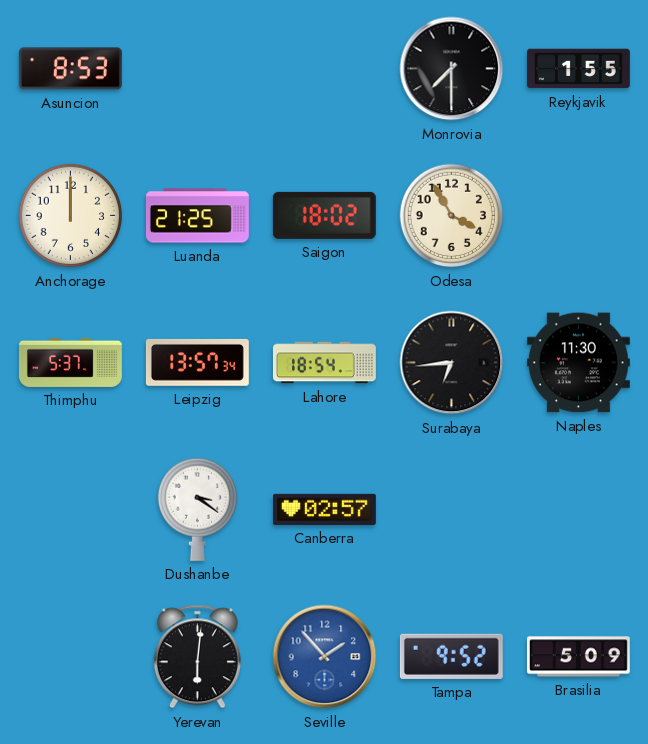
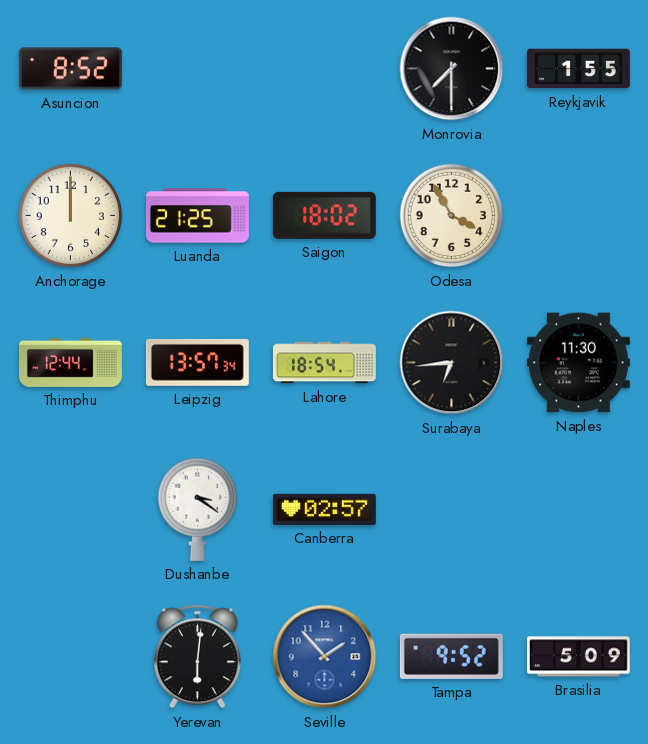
Asuncion: 8:53 -> 8:52
Thimphu: 5:37 -> 12:44
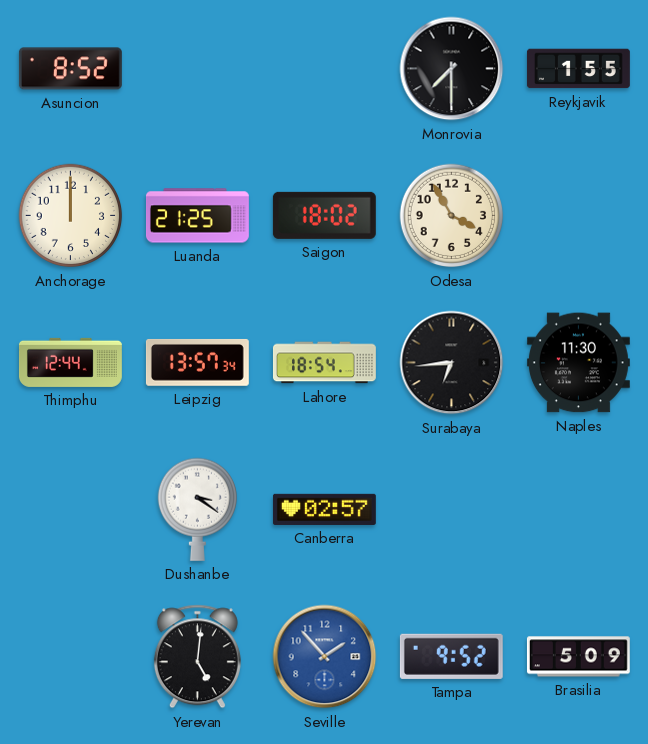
Yerevan: 6:01 -> 5:01
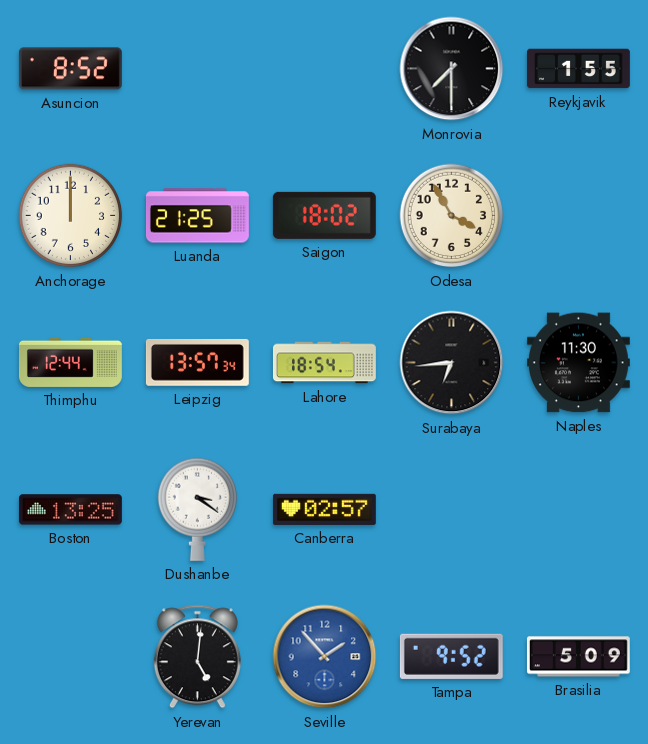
Boston: none -> 13:25
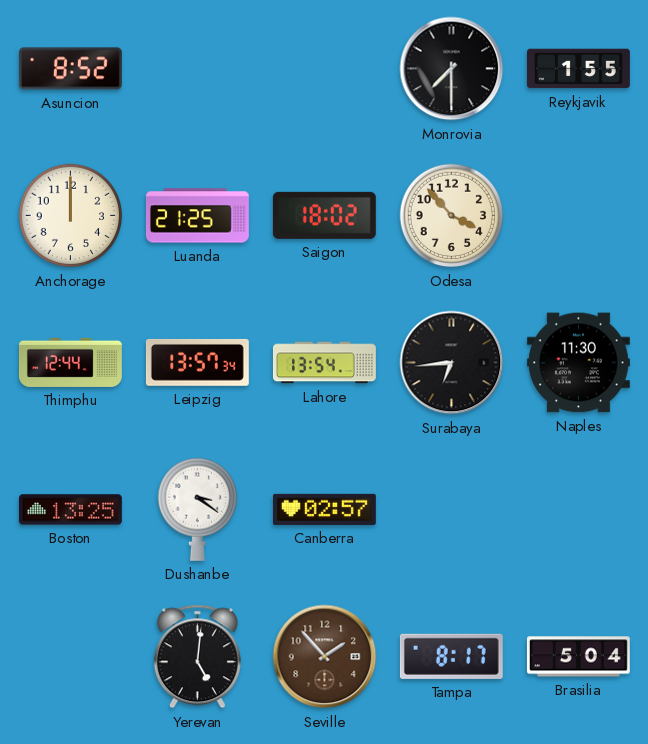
Odesa: 3:55 -> 3:53
Lahore: 18:54 -> 13:54
Seville dial: blue -> brown
Tampa: 9:52 -> 8:17
Brasilia: 5:09 -> 5:04
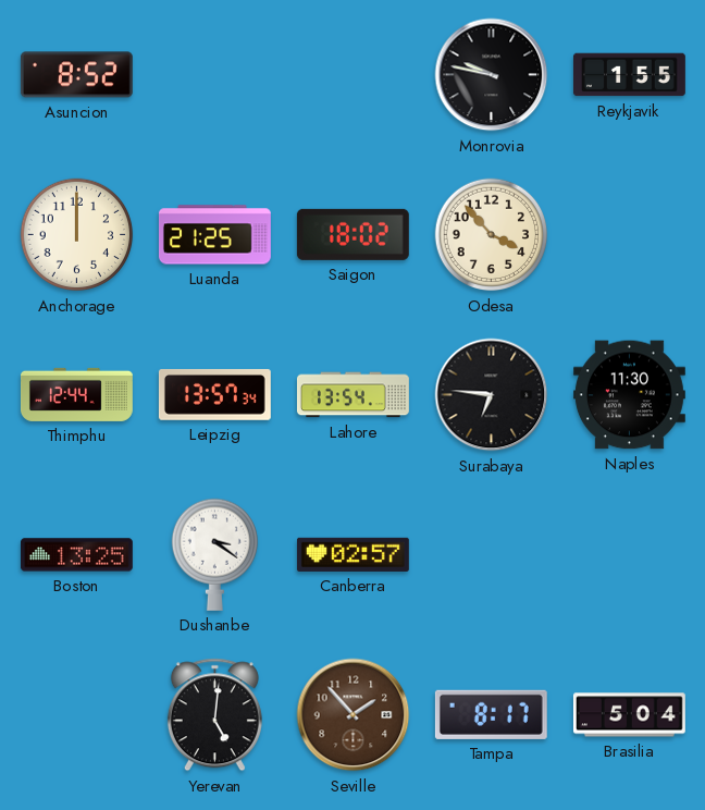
Monrovia: 7:30 -> 9:47
Surabaya: 6:44 -> 6:46
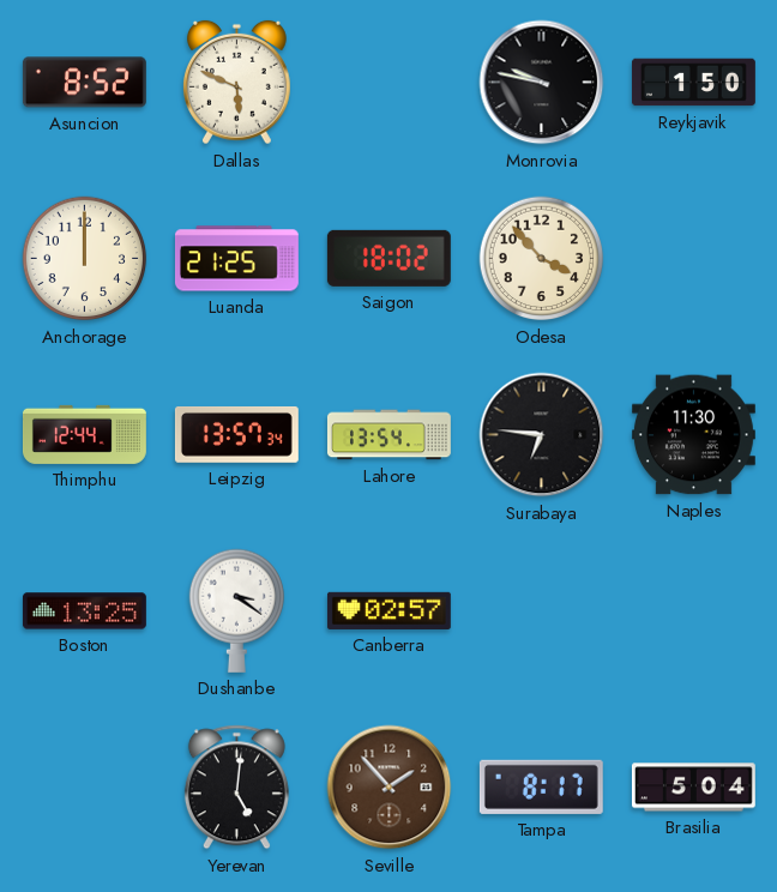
Dallas: none -> 5:49
Reykjavik: 1:55 -> 1:50
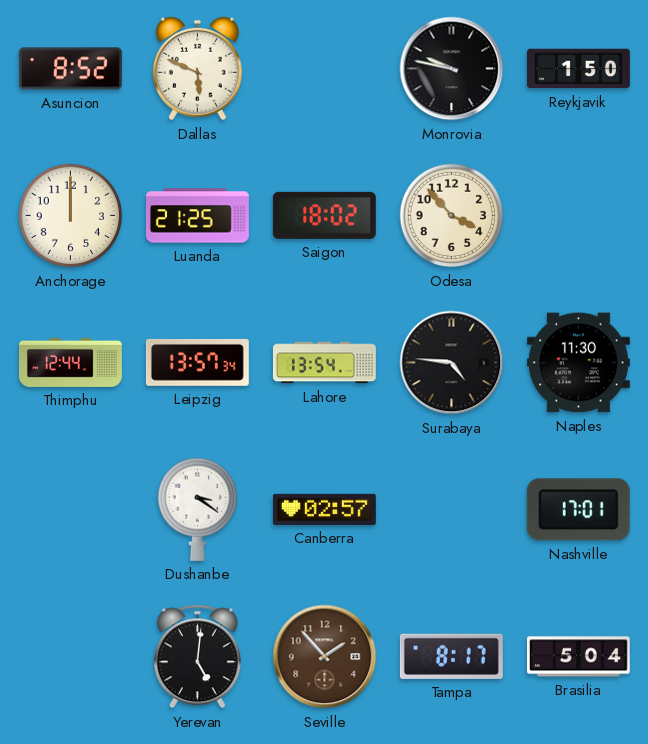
Surabaya: 6:46 -> 4:46
Boston: 13:25 -> none
Nashville: none -> 17:01
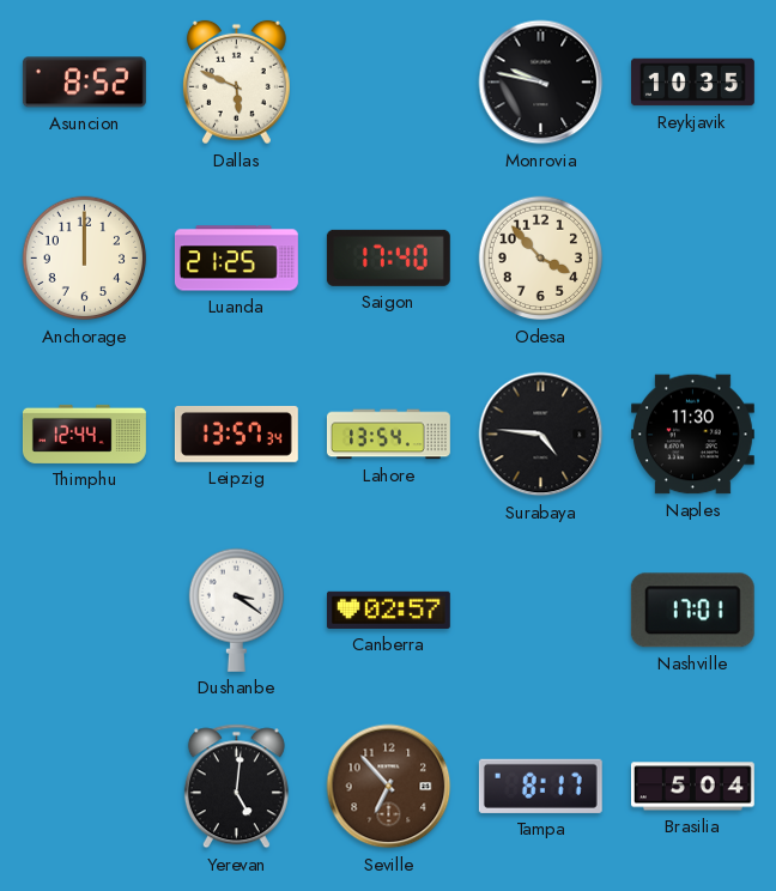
Reykjavik: 1:50 -> 10:35
Saigon: 18:02 -> 17:40
Seville: 1:53 -> 6:53
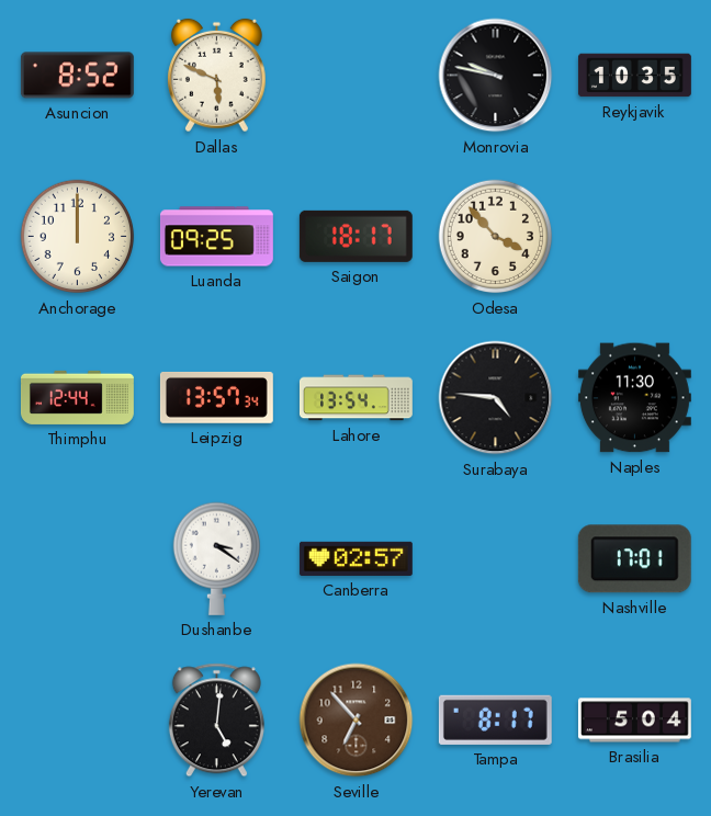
Luanda: 21:25 -> 09:25
Saigon: 17:40 -> 18:17
